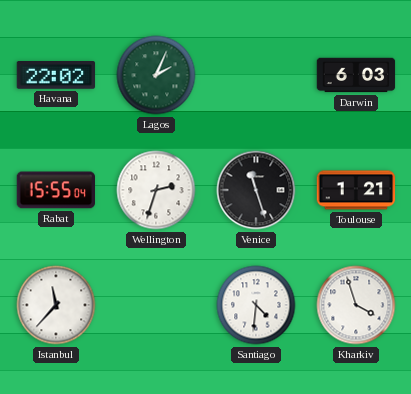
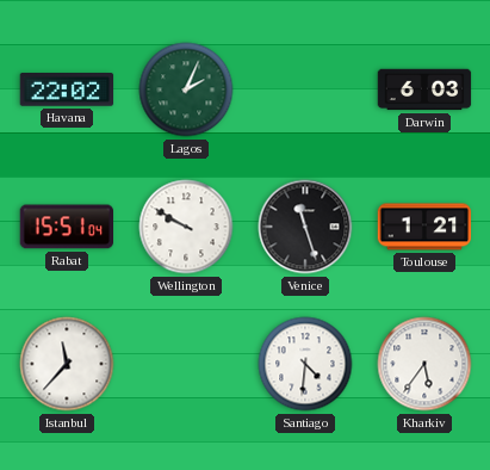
Rabat: 15:55 -> 15:51
Wellington: 2:33 -> 9:50
Kharkiv: 3:57 -> 5:36
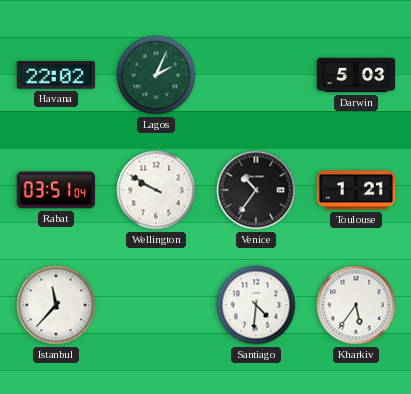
Darwin: 6:03 -> 5:03
Rabat: 15:51 -> 03:51
Venice: 11:27 -> 10:36
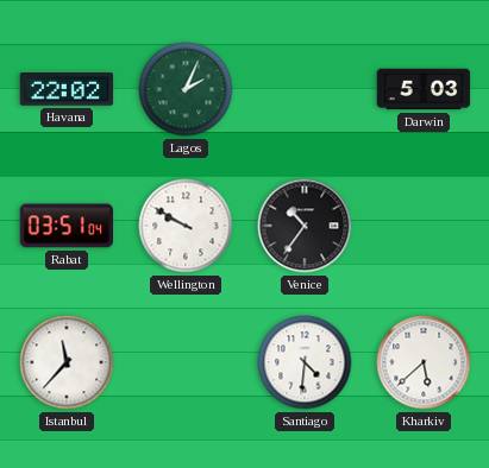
Toulouse: 1:21 -> none
Kharkiv: 5:36 -> 5:38
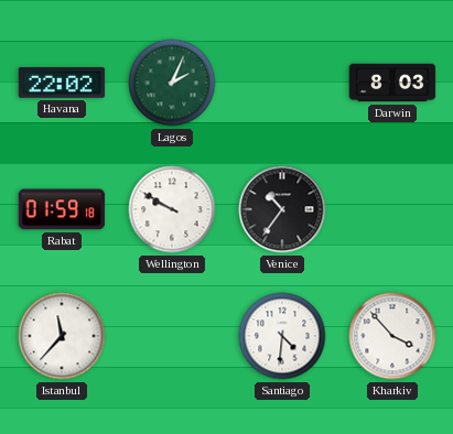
Darwin: 5:03 -> 8:03
Rabat: 03:51 -> 01:59
Kharkiv: 5:38 -> 3:53
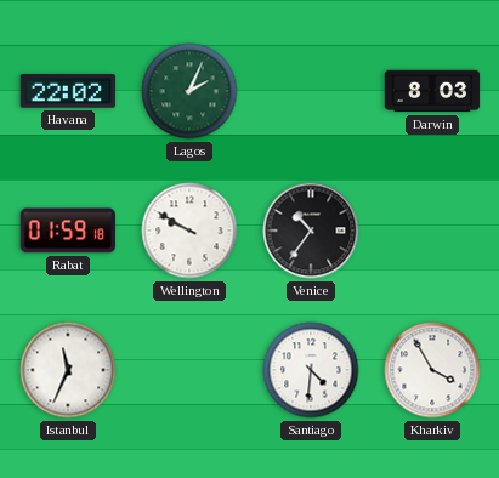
Istanbul: 11:37 -> 11:34
Kharkiv: 3:53 -> 3:55
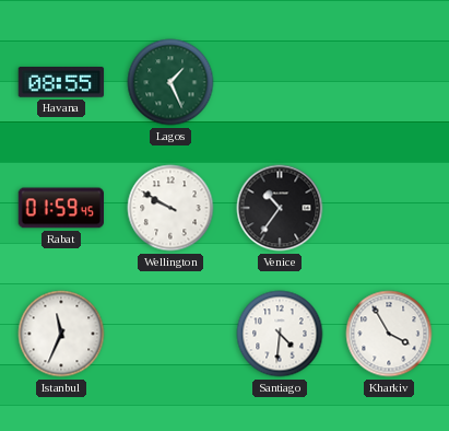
Havana: 22:02 -> 08:55
Lagos: 2:04 -> 1:26
Darwin: 8:03 -> none
Rabat: 01:59:18 -> 01:59:45
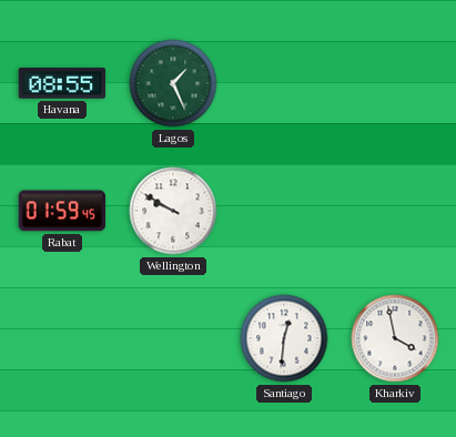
Venice: 10:36 -> none
Istanbul: 11:34 -> none
Santiago: 4:31 -> 12:31
Kharkiv: 3:55 -> 3:58
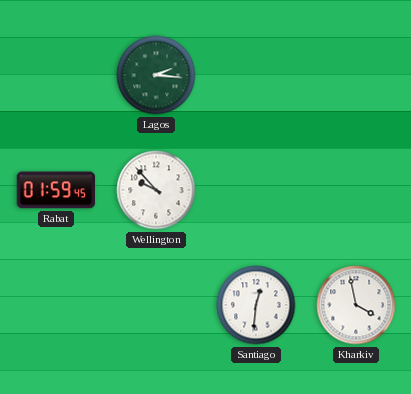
Havana: 08:55 -> none
Lagos: 1:26 -> 2:16
Wellington: 9:50 -> 9:53
